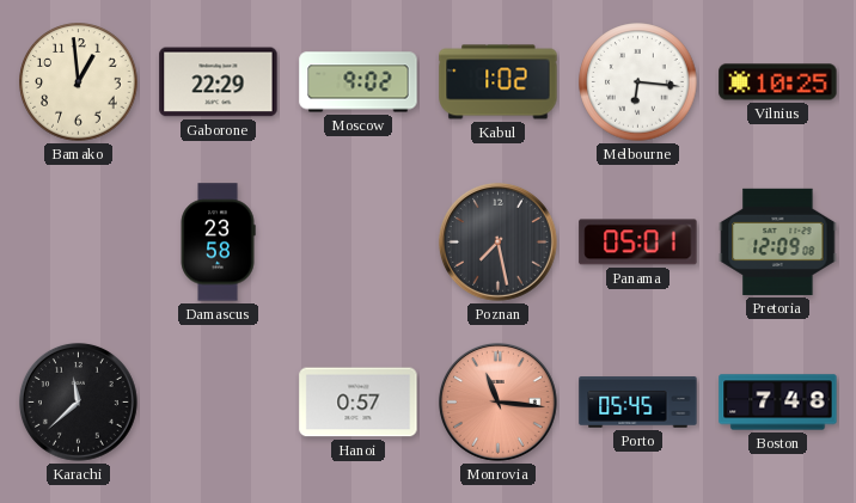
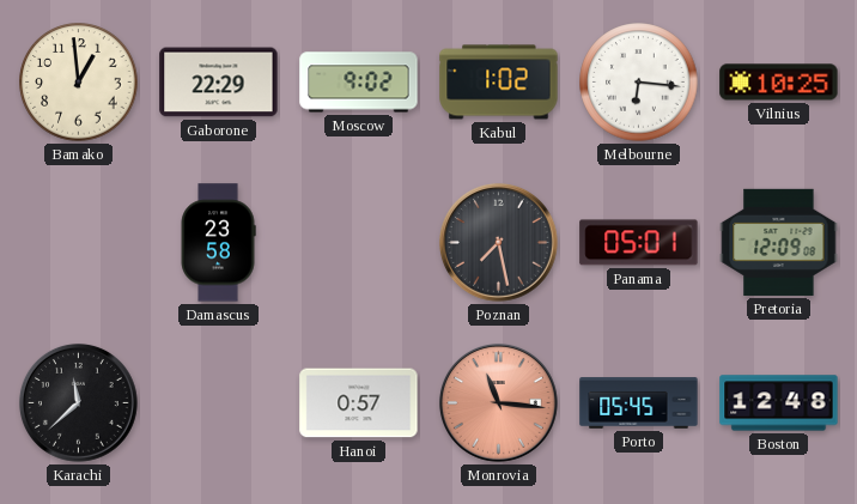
Boston: 7:48 -> 12:48
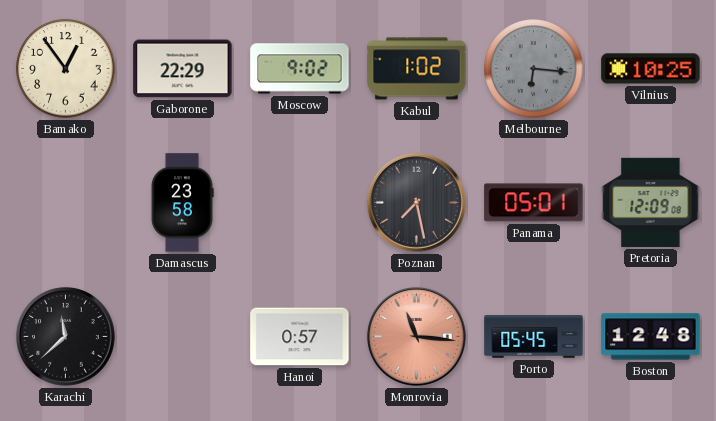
Bamako: 12:59 -> 12:54
Melbourne dial: white -> grey
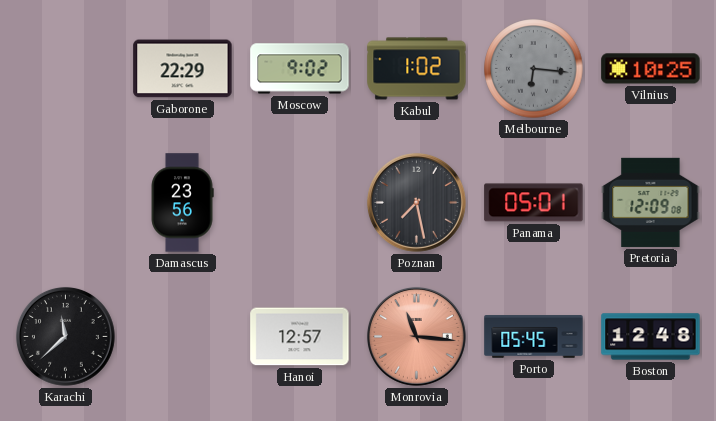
Bamako: 12:54 -> none
Damascus: 23:58 -> 23:56
Hanoi: 0:57 -> 12:57
